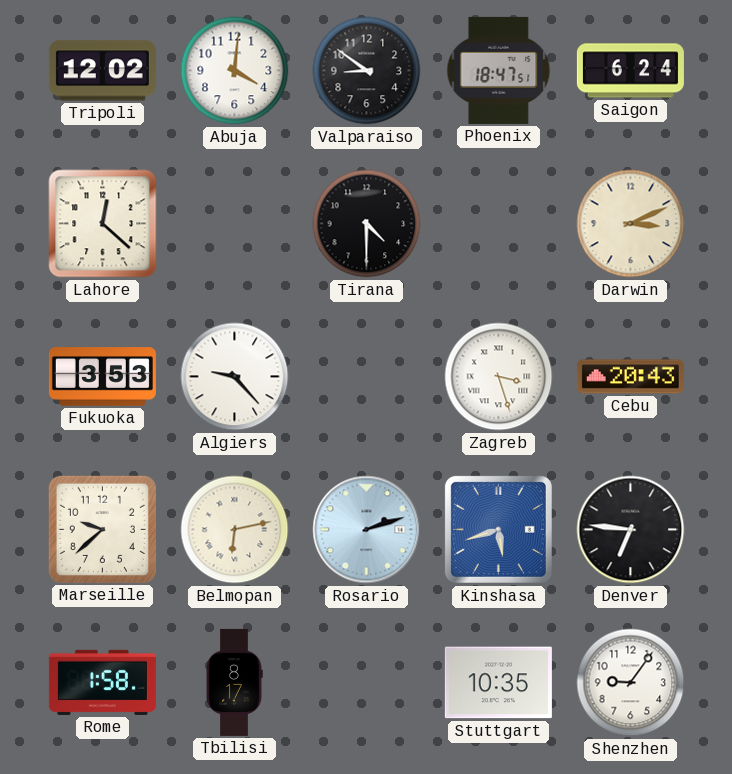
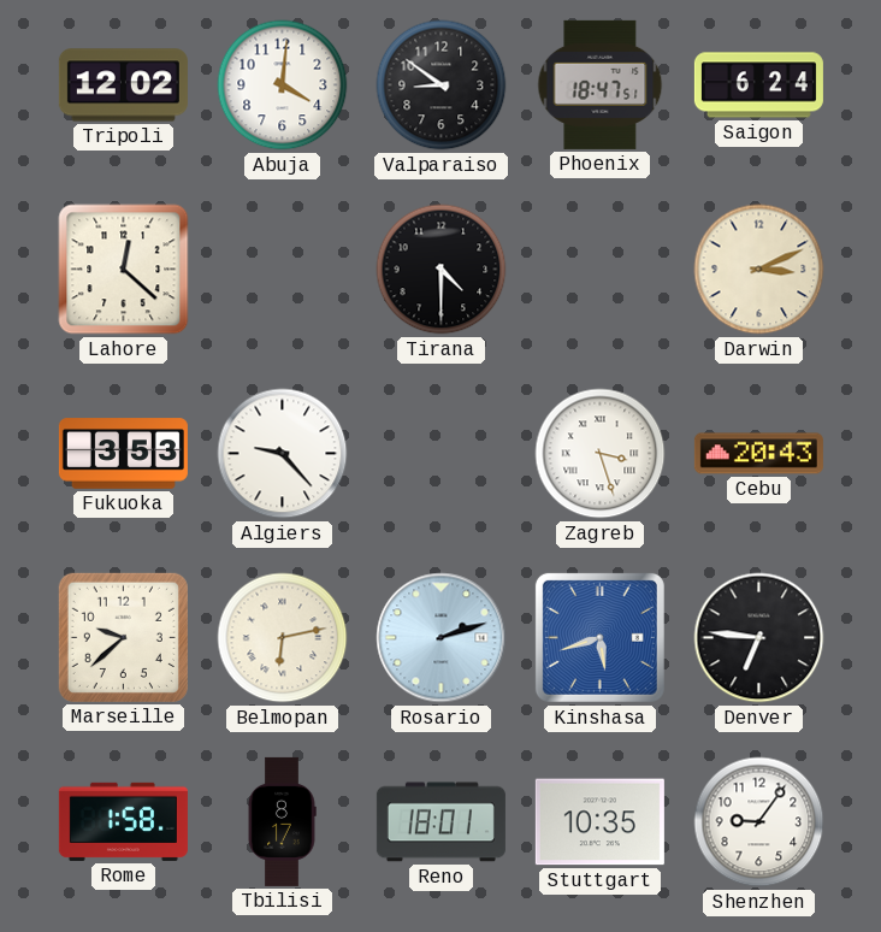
Reno: none -> 18:01
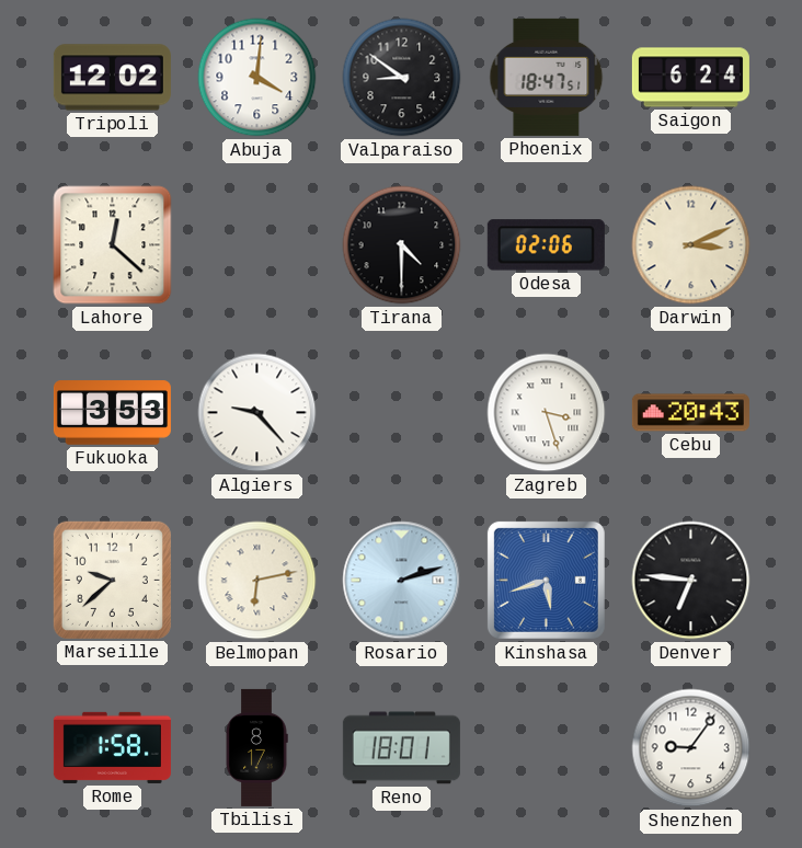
Odesa: none -> 02:06
Stuttgart: 10:35 -> none
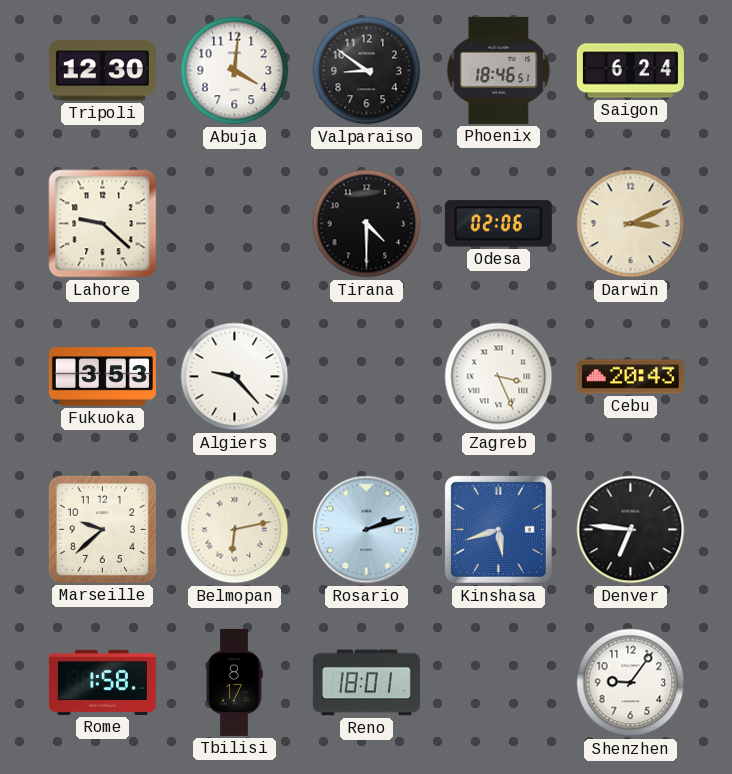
Tripoli: 12:02 -> 12:30
Phoenix: 18:47 -> 18:46
Lahore: 12:22 -> 9:22
Zagreb: 3:27 -> 3:26
